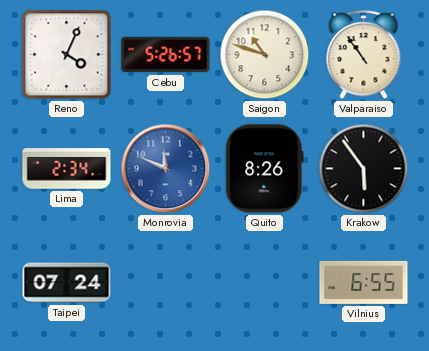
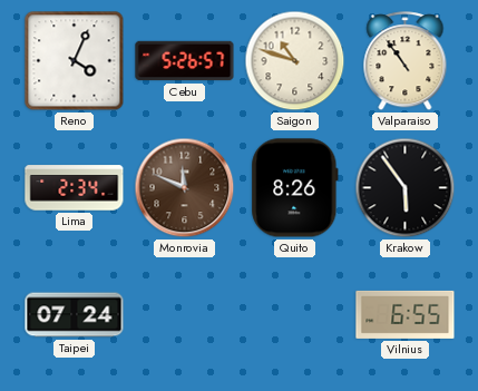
Monrovia dial: blue -> brown
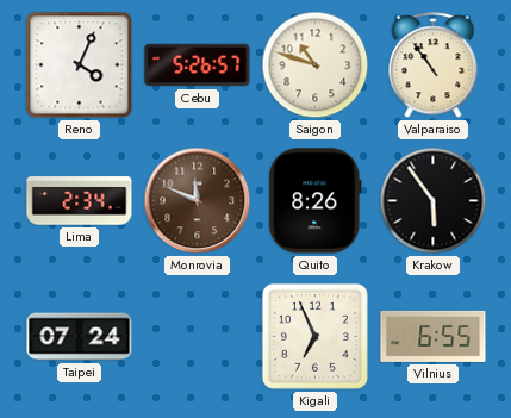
Kigali: none -> 6:56
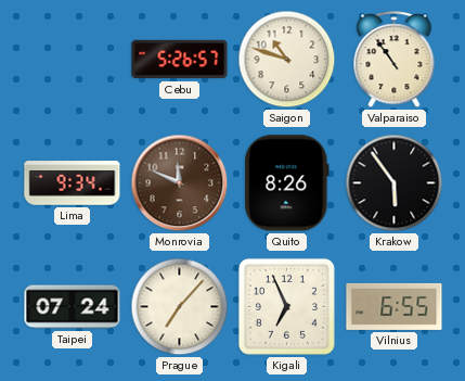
Reno: 4:04 -> none
Lima: 2:34 -> 9:34
Prague: none -> 7:07
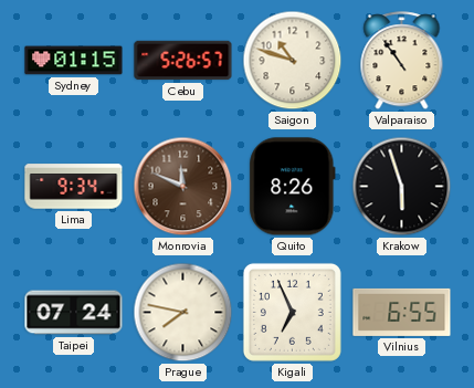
Sydney: none -> 01:15
Krakow: 5:54 -> 5:57
Prague: 7:07 -> 7:47
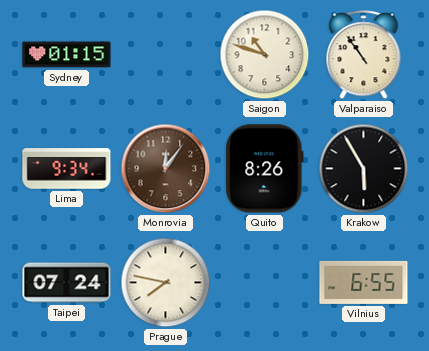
Cebu: 5:26 -> none
Monrovia: 11:49 -> 12:06
Krakow: 5:57 -> 5:55
Kigali: 6:56 -> none
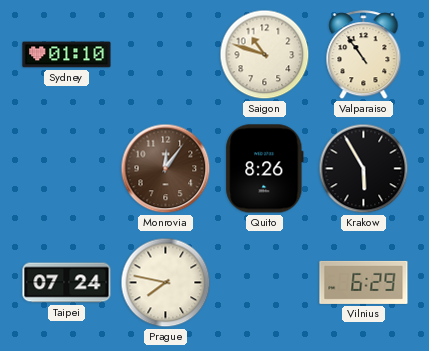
Sydney: 01:15 -> 01:10
Lima: 9:34 -> none
Vilnius: 6:55 -> 6:29
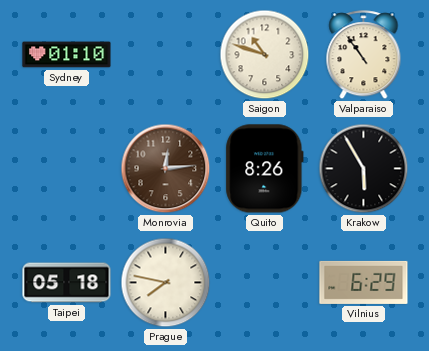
Monrovia: 12:06 -> 12:14
Taipei: 07:24 -> 05:18
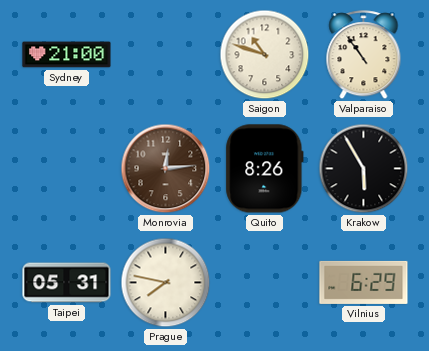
Sydney: 01:10 -> 21:00
Taipei: 05:18 -> 05:31
